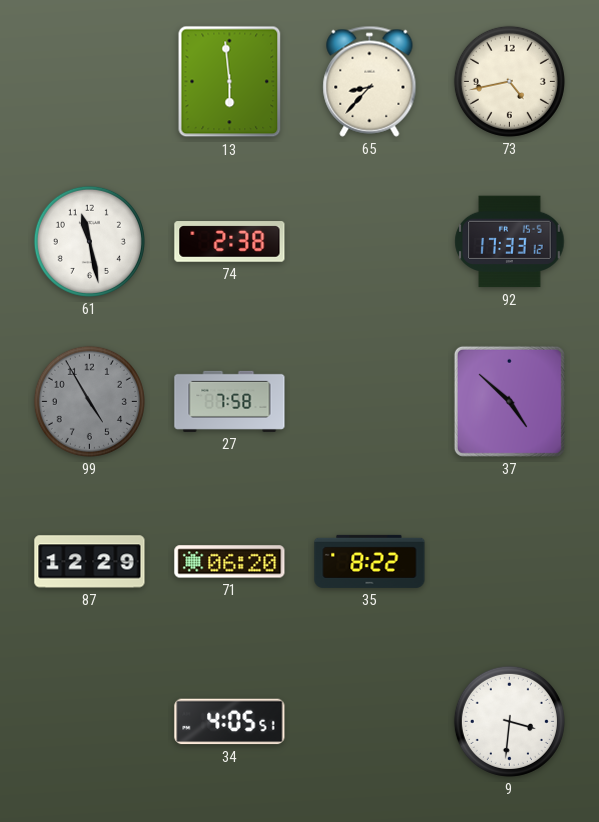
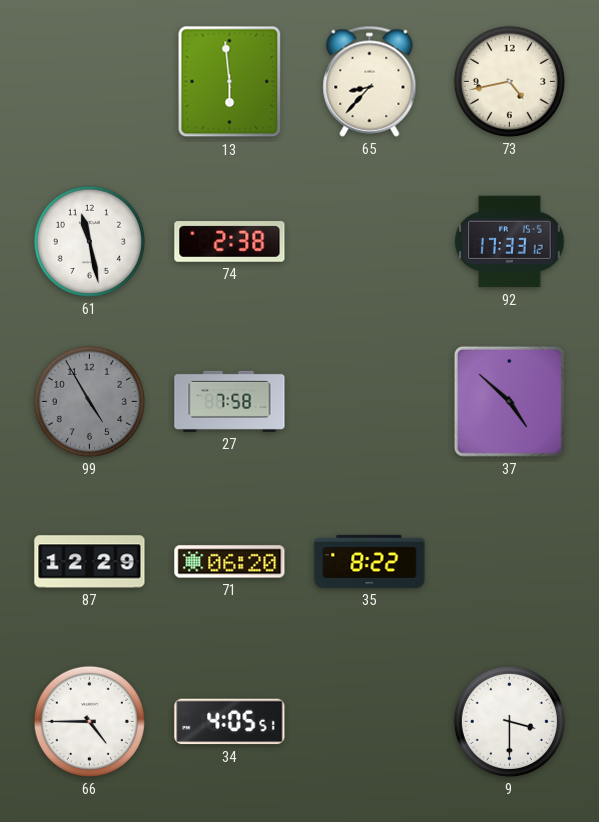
66: none -> 4:45
9: 3:31 -> 3:30
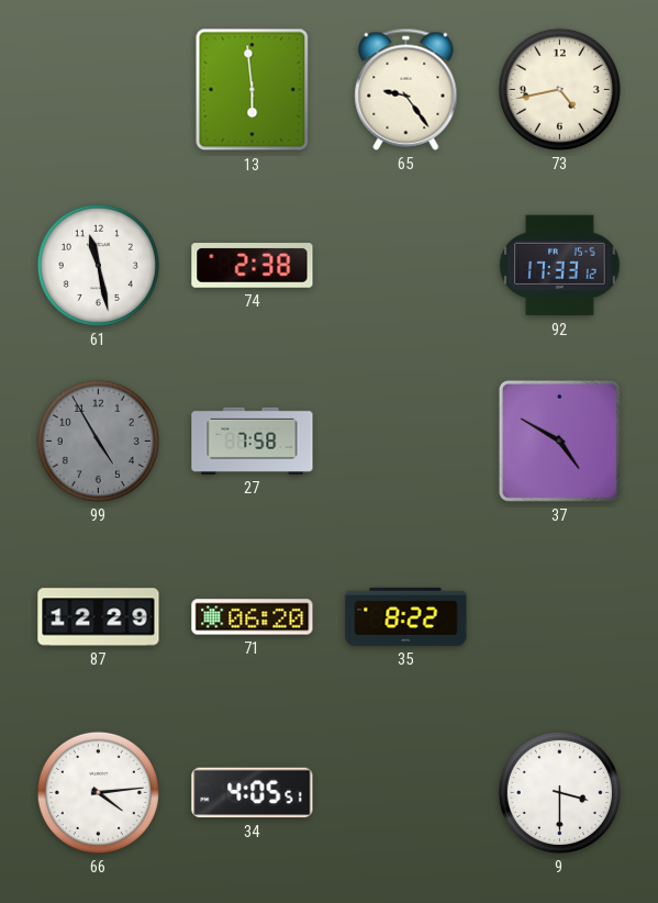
65: 8:37 -> 9:24
37: 4:52 -> 4:50
66: 4:45 -> 4:14
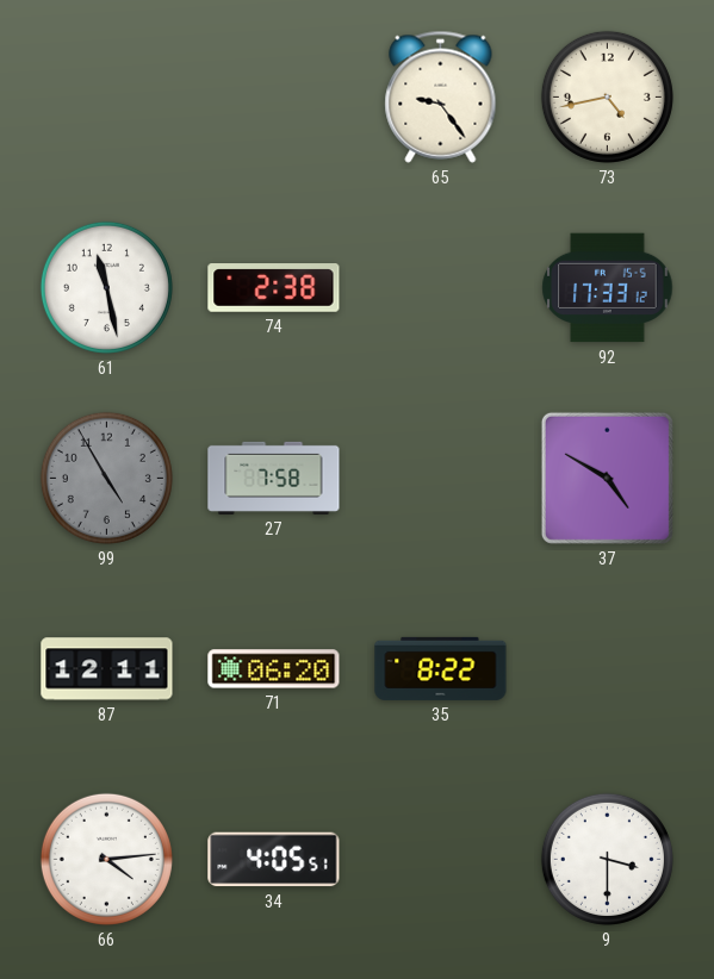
13: 5:59 -> none
87: 12:29 -> 12:11
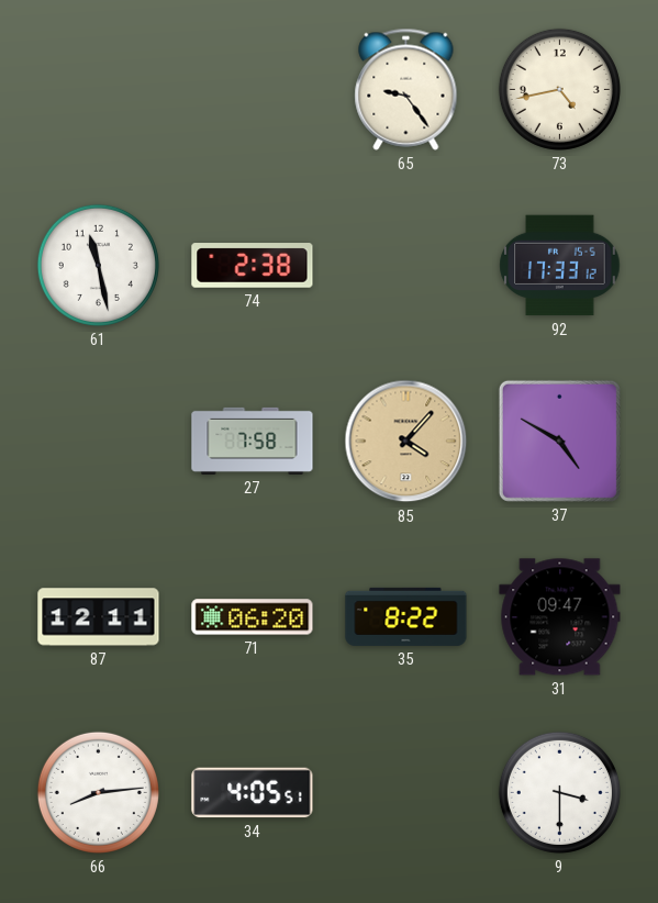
99: 4:55 -> none
85: none -> 4:07
31: none -> 09:47
66: 4:14 -> 8:14
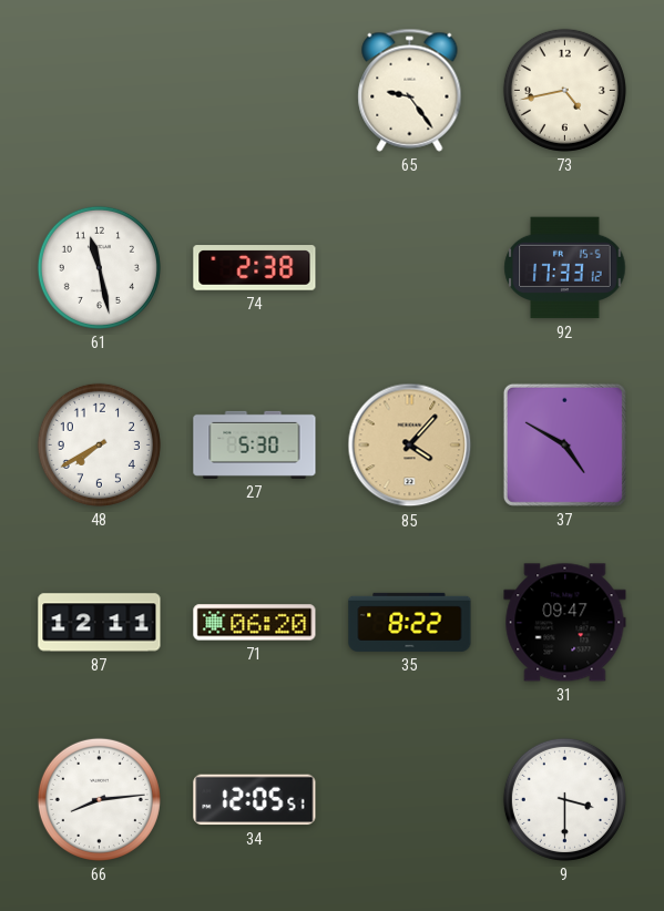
48: none -> 7:40
27: 7:58 -> 5:30
34: 4:05 -> 12:05
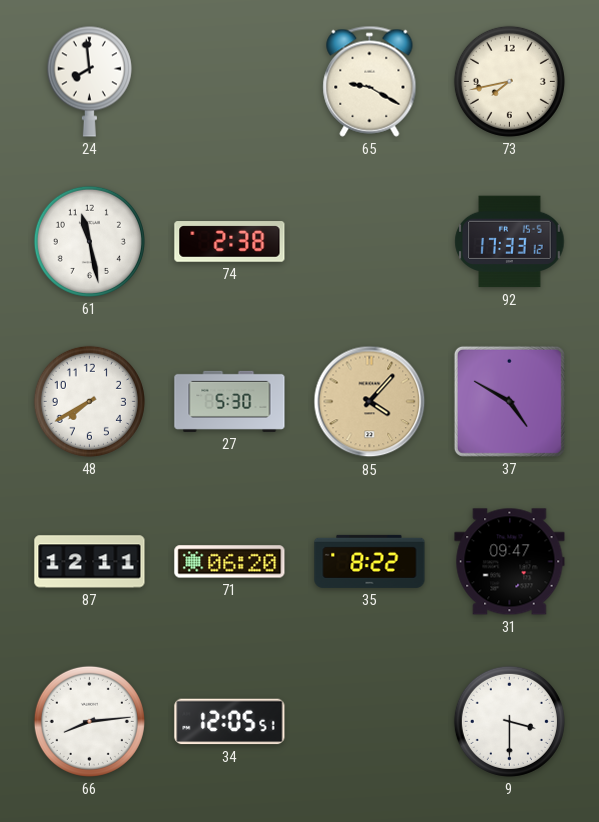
24: none -> 7:59
65: 9:24 -> 9:20
73: 4:43 -> 7:43
